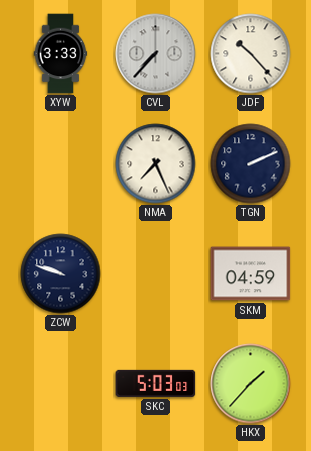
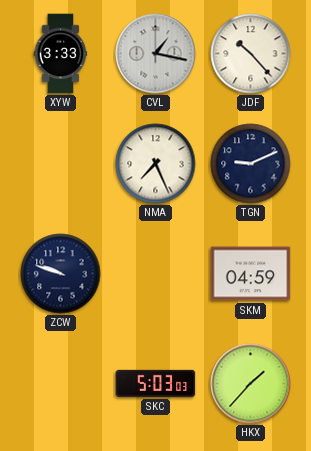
CVL: 7:37 -> 1:17
TGN: 2:11 -> 9:11
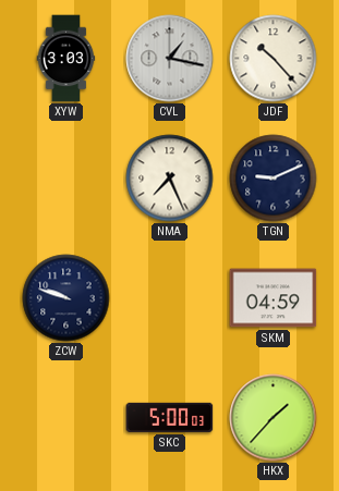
XYW: 3:33 -> 3:03
SKC: 5:03 -> 5:00
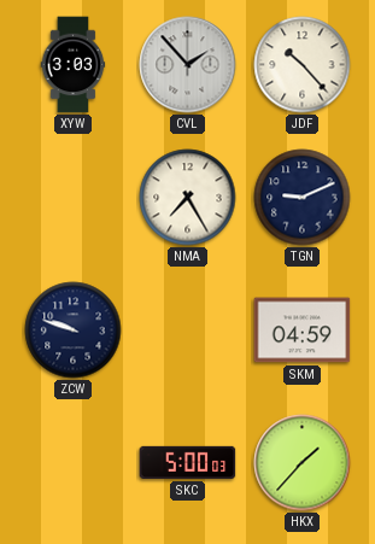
CVL: 1:17 -> 1:53
NMA: 7:26 -> 7:25
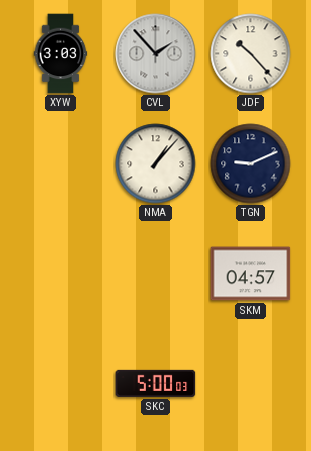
NMA: 7:25 -> 1:07
ZCW: 9:48 -> none
SKM: 04:59 -> 04:57
HKX: 1:37 -> none
